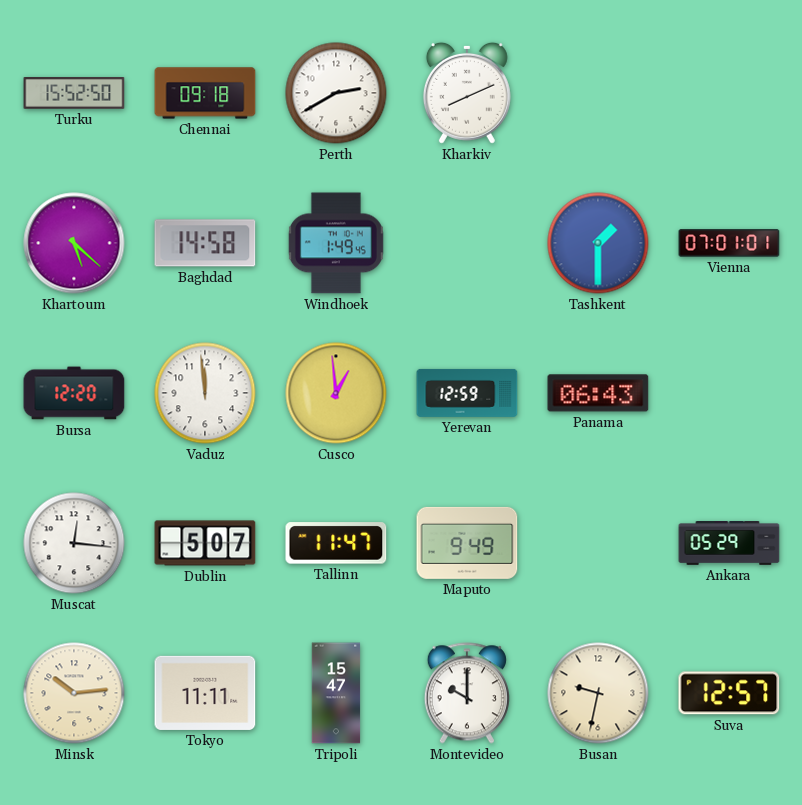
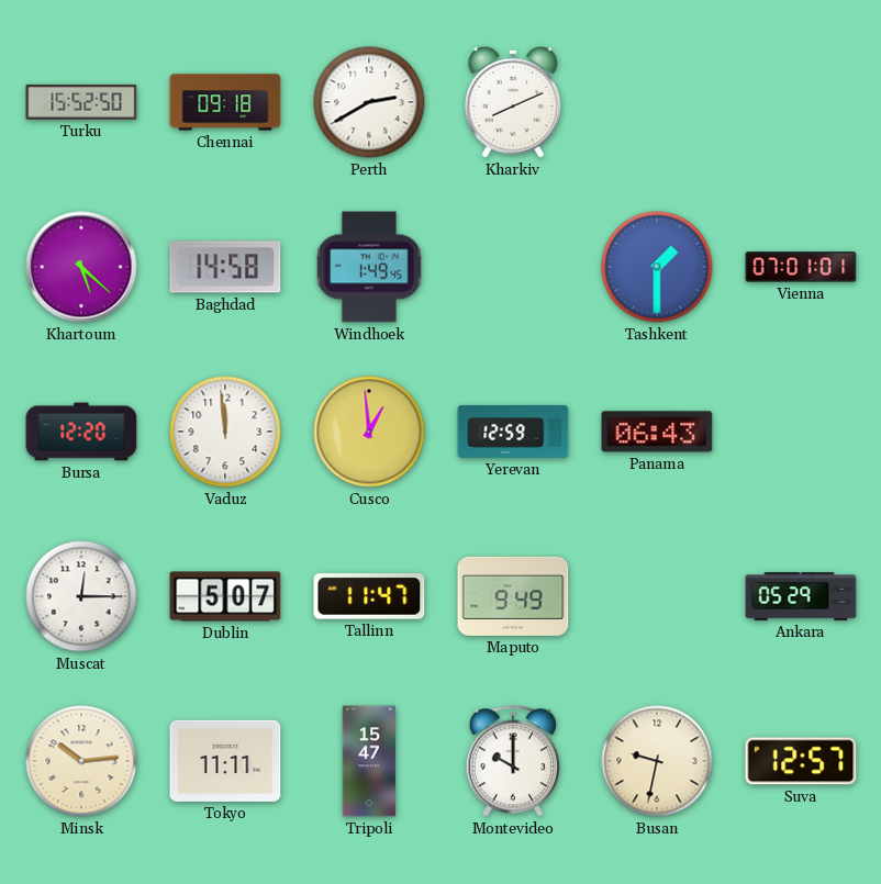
Muscat: 12:16 -> 12:15
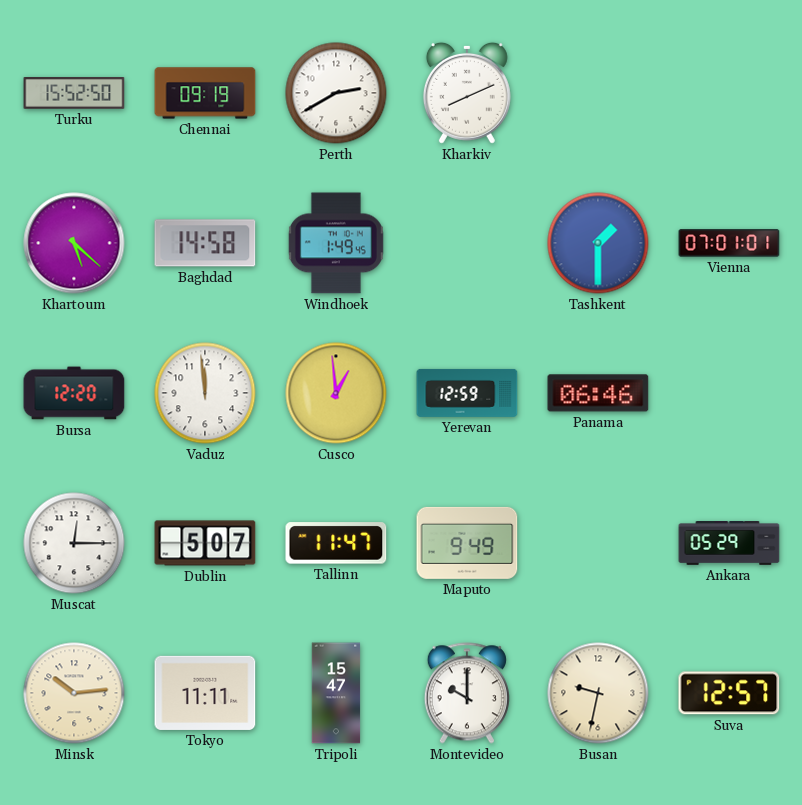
Chennai: 09:18 -> 09:19
Panama: 06:43 -> 06:46
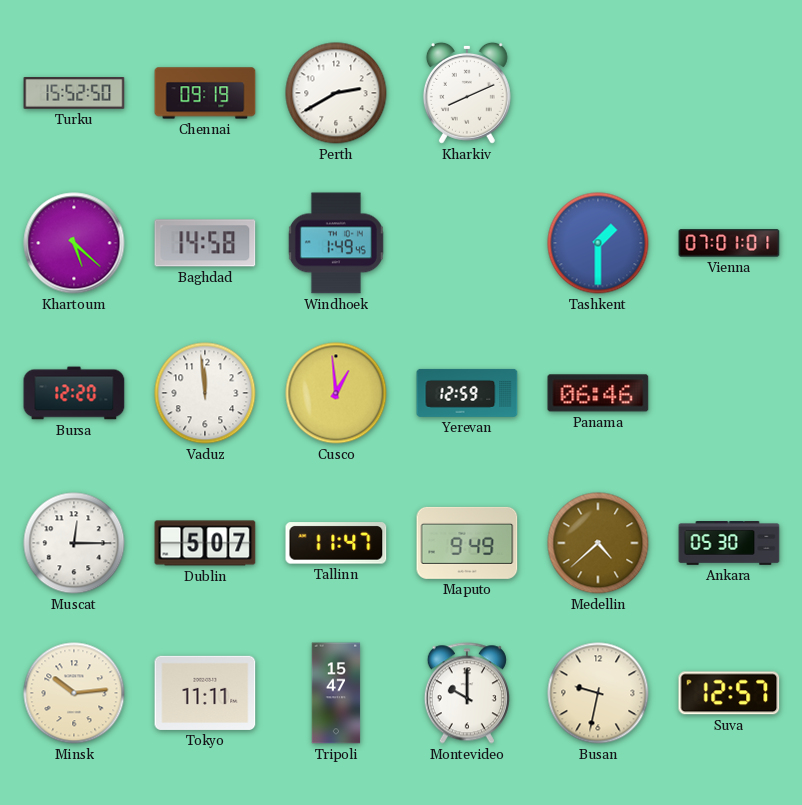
Medellin: none -> 4:38
Ankara: 05:29 -> 05:30
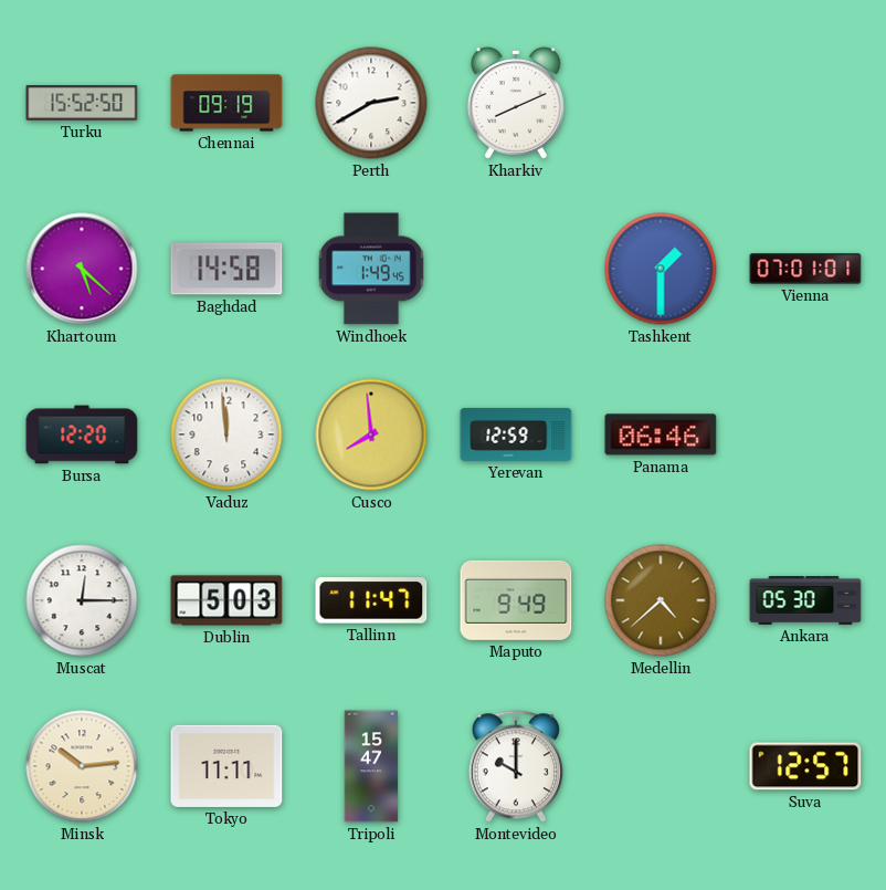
Cusco: 12:59 -> 7:59
Dublin: 5:07 -> 5:03
Busan: 9:32 -> none
